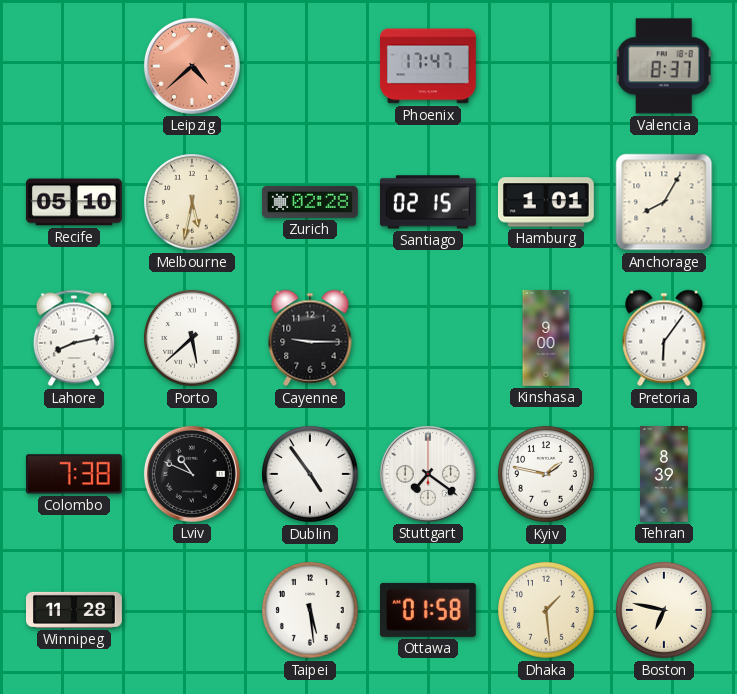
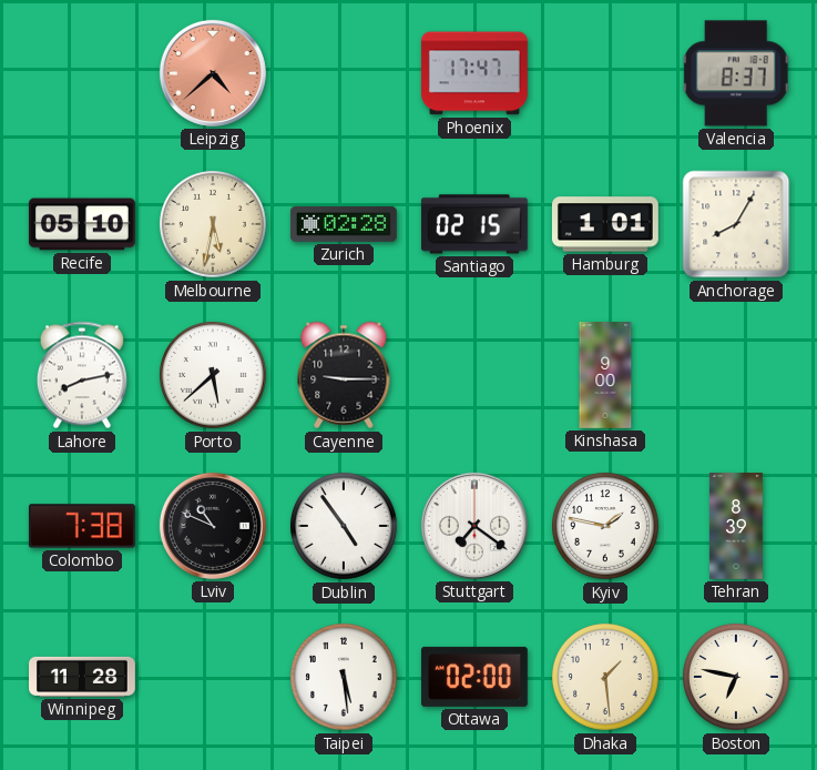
Pretoria: 6:06 -> none
Ottawa: 01:58 -> 02:00
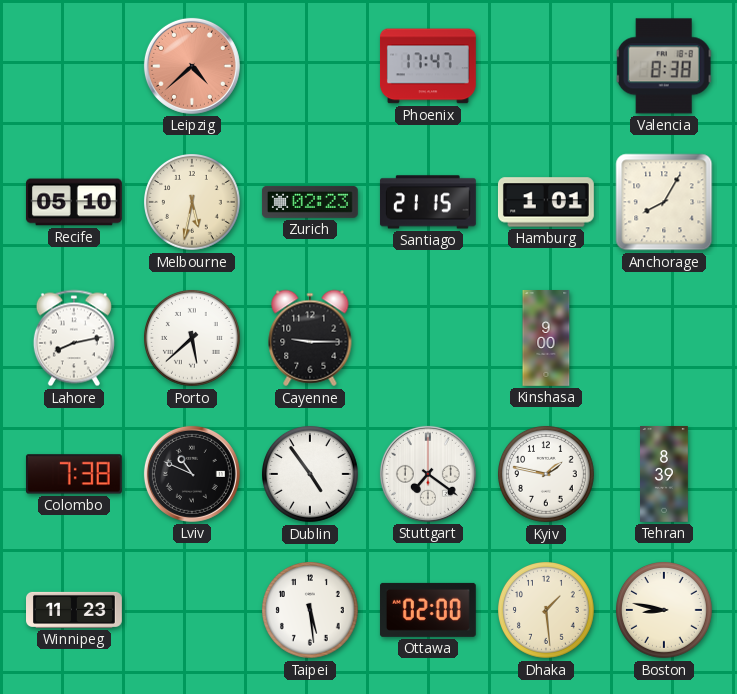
Valencia: 8:37 -> 8:38
Zurich: 02:28 -> 02:23
Santiago: 02:15 -> 21:15
Winnipeg: 11:28 -> 11:23
Boston: 6:47 -> 8:47
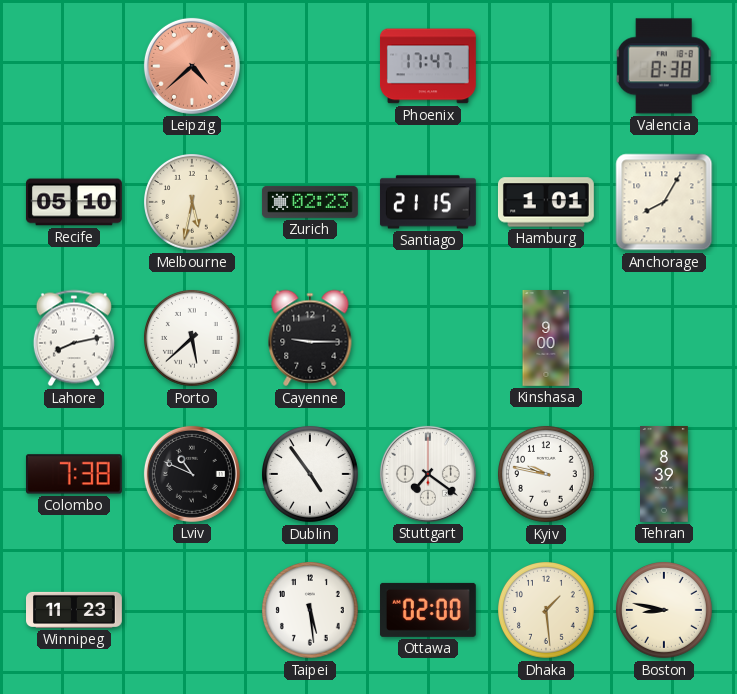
Kyiv: 1:47 -> 9:47
